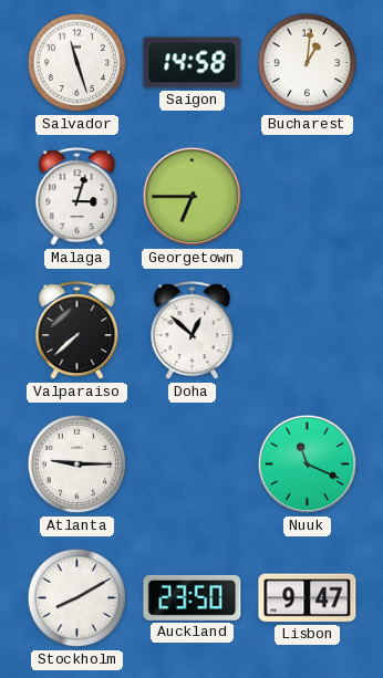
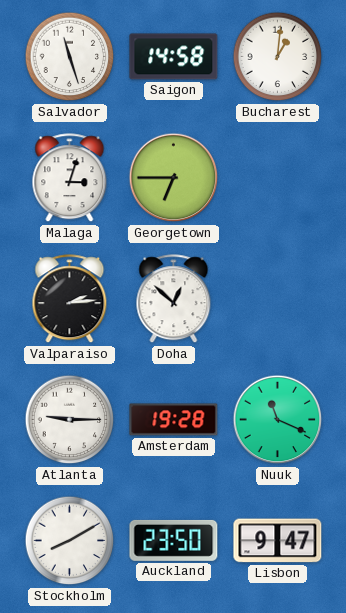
Valparaiso: 7:38 -> 2:14
Amsterdam: none -> 19:28
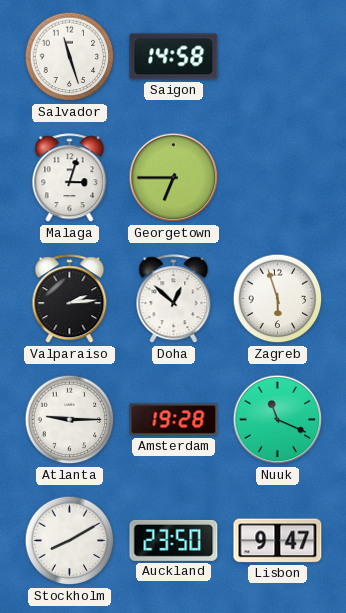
Bucharest: 1:01 -> none
Zagreb: none -> 5:57
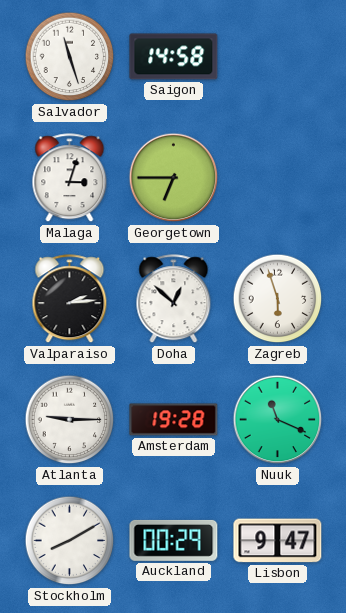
Auckland: 23:50 -> 00:29
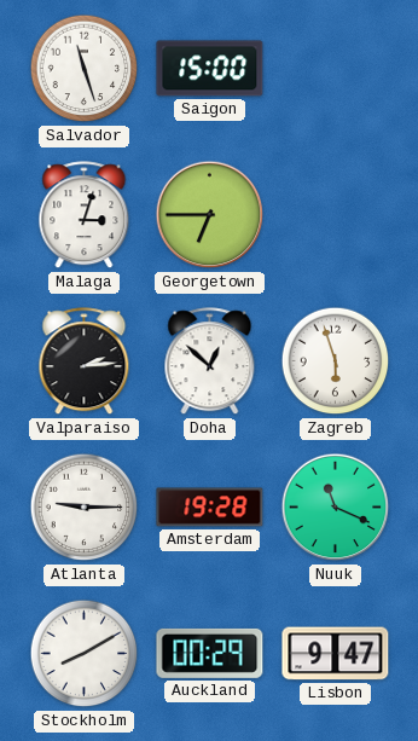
Saigon: 14:58 -> 15:00
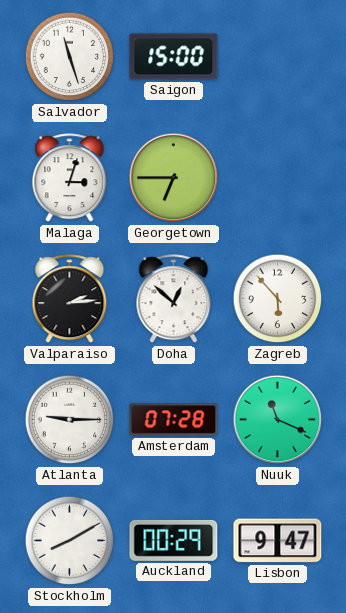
Zagreb: 5:57 -> 5:53
Amsterdam: 19:28 -> 07:28
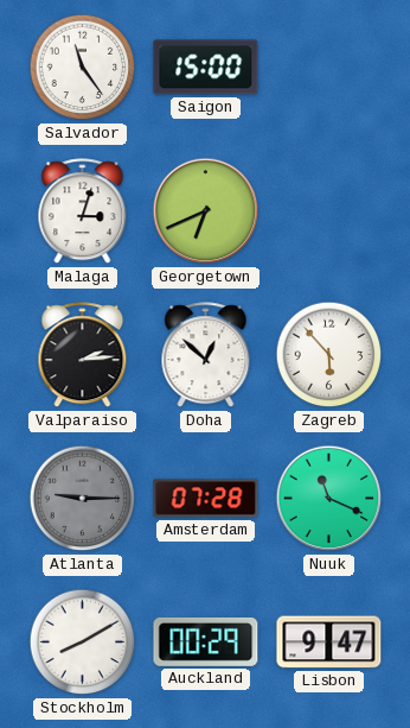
Salvador: 11:27 -> 11:24
Georgetown: 6:45 -> 6:41
Atlanta dial: white -> grey
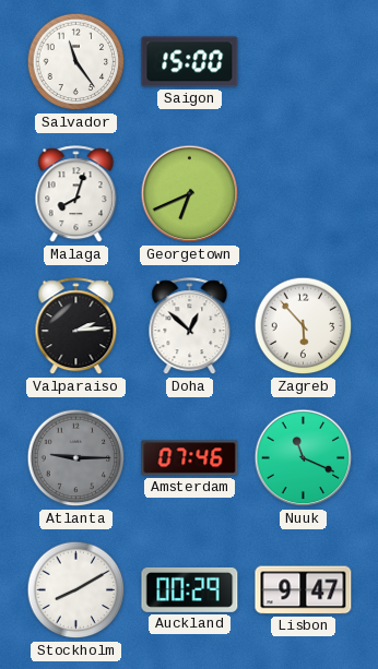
Malaga: 3:03 -> 8:03
Amsterdam: 07:28 -> 07:46
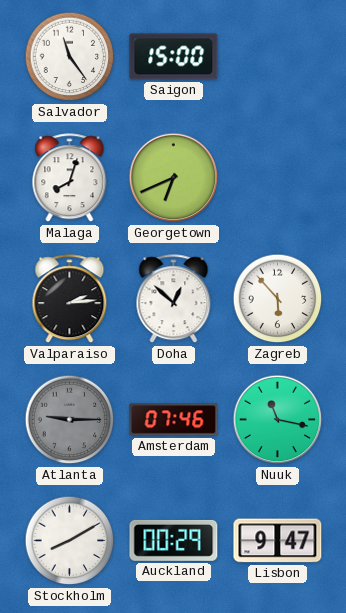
Nuuk: 11:19 -> 11:17
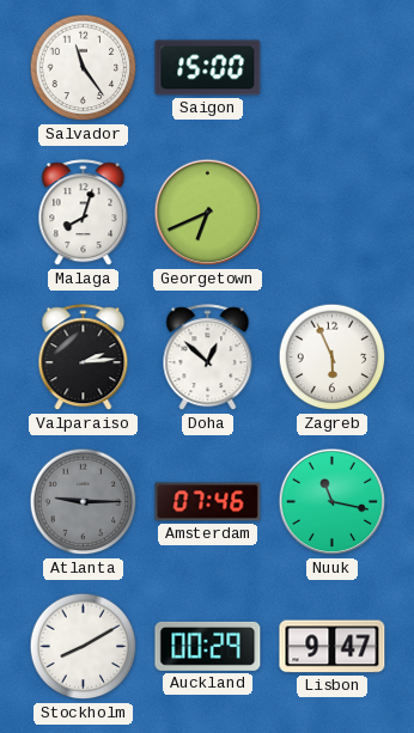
Zagreb: 5:53 -> 5:56
